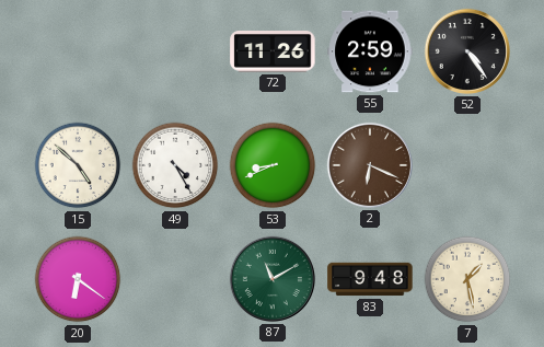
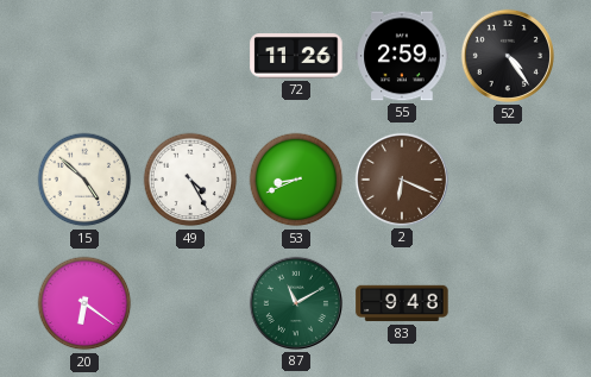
7: 1:28 -> none
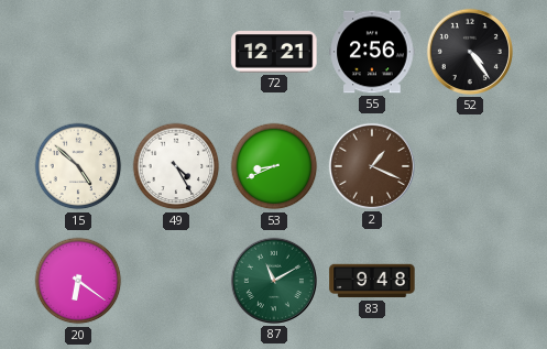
72: 11:26 -> 12:21
55: 2:59 -> 2:56
2: 6:19 -> 1:19
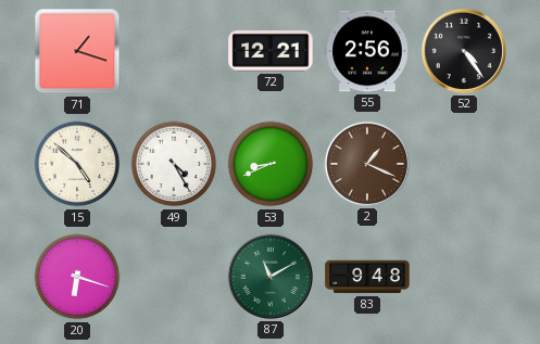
71: none -> 1:18
20: 6:21 -> 6:18
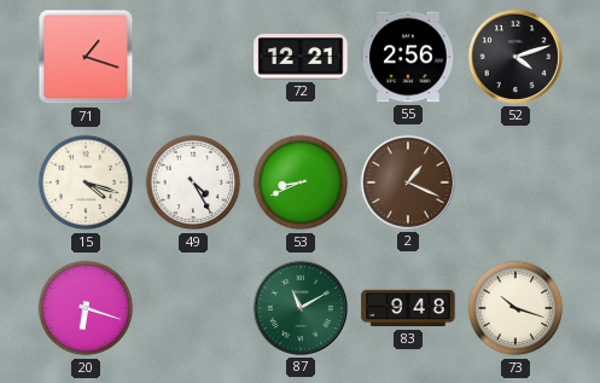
52: 4:24 -> 4:12
15: 4:52 -> 4:18
73: none -> 10:18
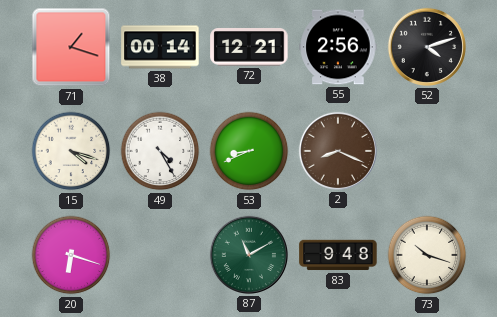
38: none -> 00:14
2: 1:19 -> 8:19
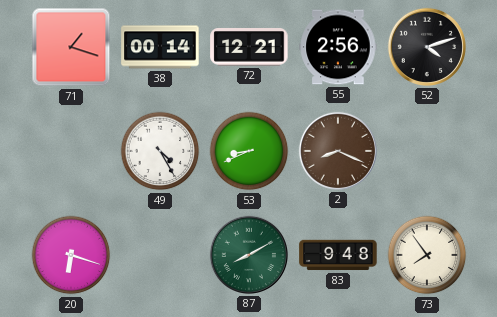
15: 4:18 -> none
87: 11:10 -> 8:10
73: 10:18 -> 7:54
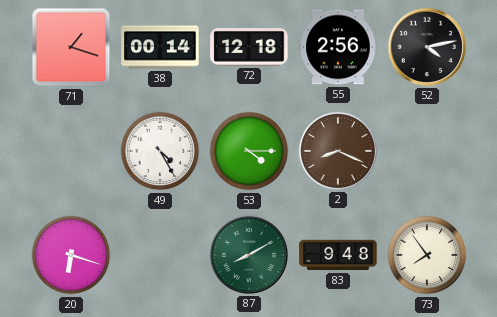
72: 12:21 -> 12:18
52: 4:12 -> 4:13
53: 8:41 -> 4:15
